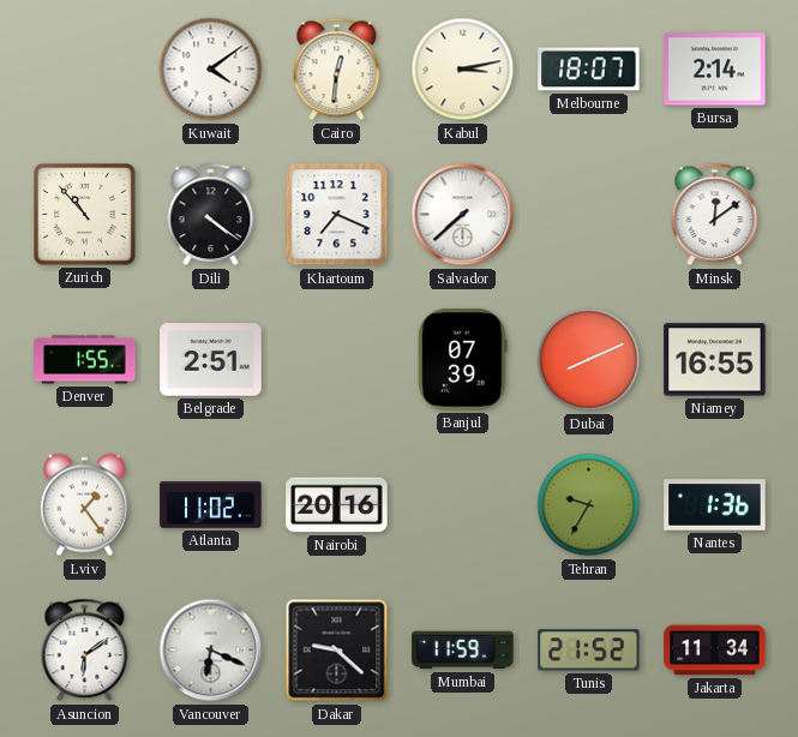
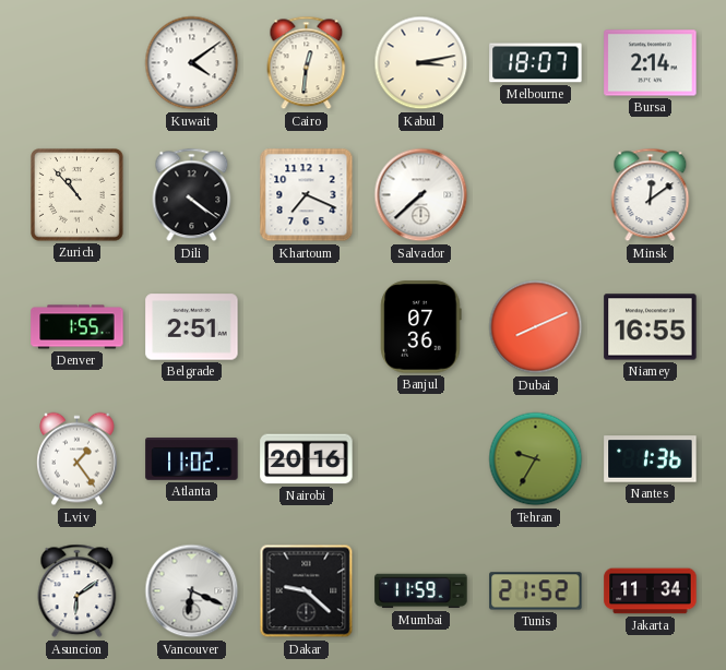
Banjul: 07:39 -> 07:36
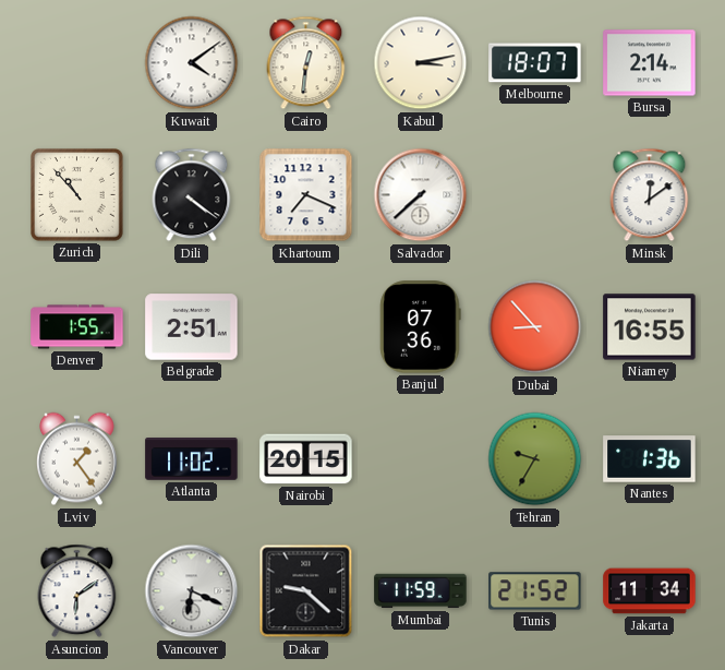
Dubai: 8:11 -> 8:53
Nairobi: 20:16 -> 20:15
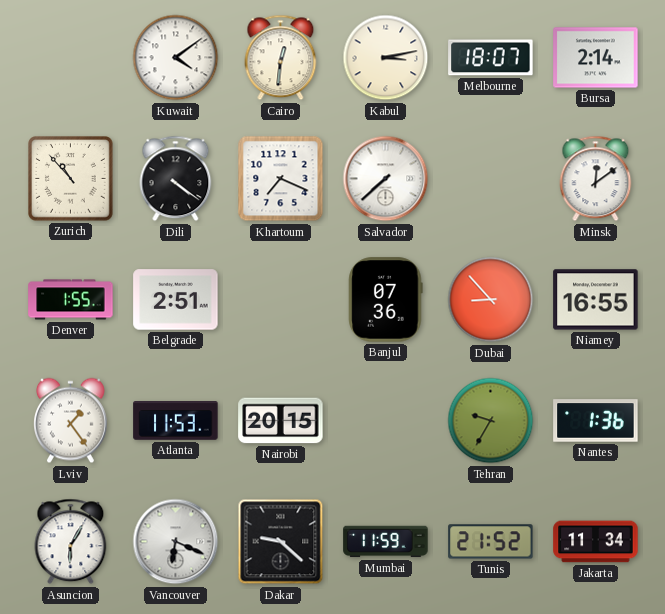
Atlanta: 11:02 -> 11:53
Asuncion: 6:09 -> 6:05
